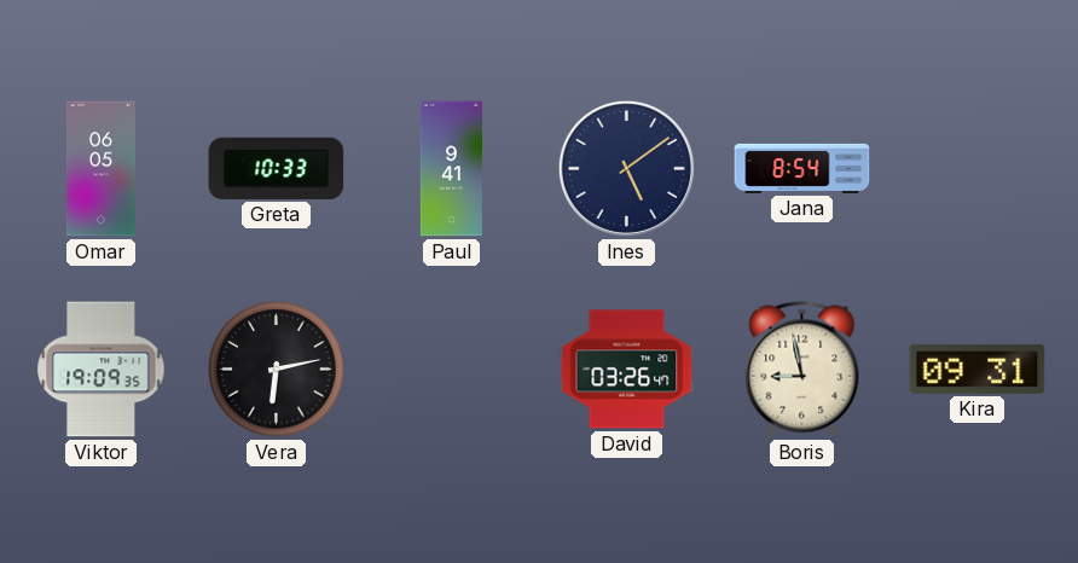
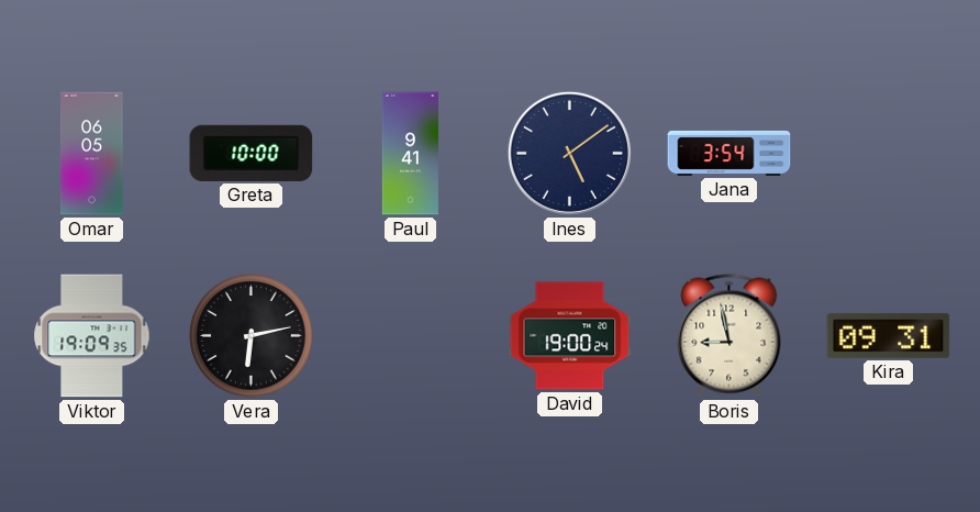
Greta: 10:33 -> 10:00
Jana: 8:54 -> 3:54
David: 03:26 -> 19:00
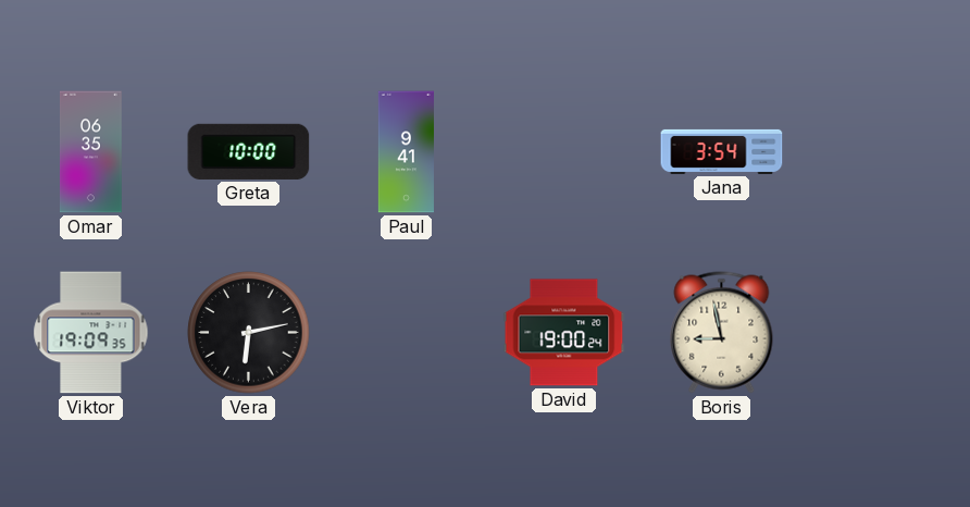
Omar: 06:05 -> 06:35
Ines: 5:09 -> none
Kira: 09:31 -> none
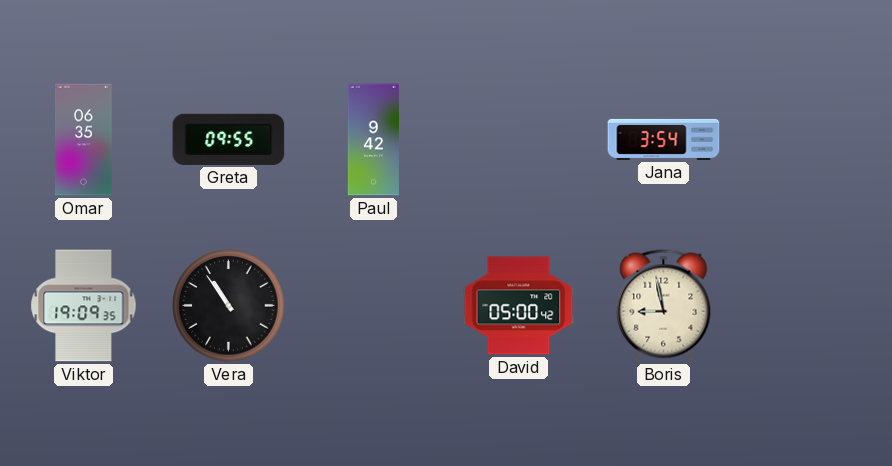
Greta: 10:00 -> 09:55
Paul: 9:41 -> 9:42
Vera: 6:13 -> 10:54
David: 19:00 -> 05:00
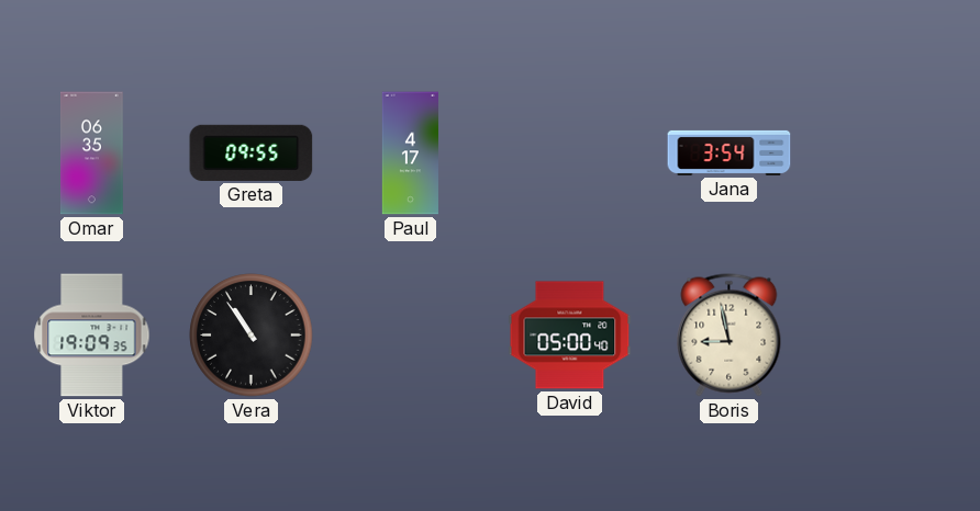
Paul: 9:42 -> 4:17
David: 05:00:42 -> 05:00:40
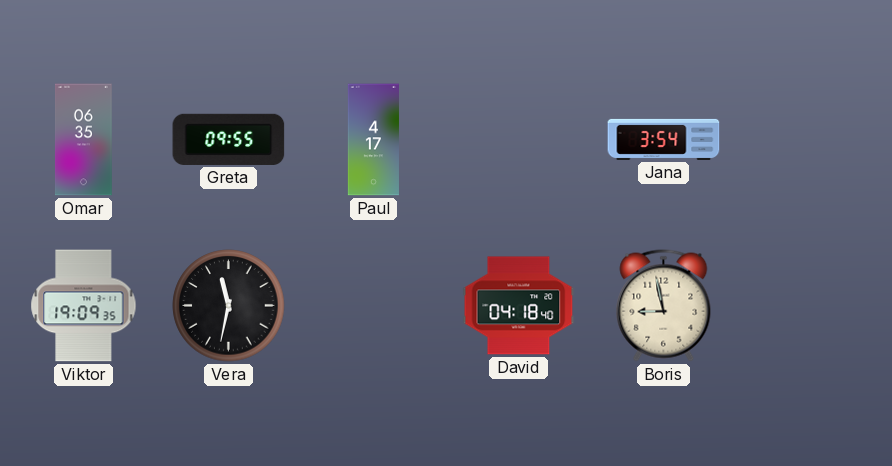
Vera: 10:54 -> 11:32
David: 05:00 -> 04:18
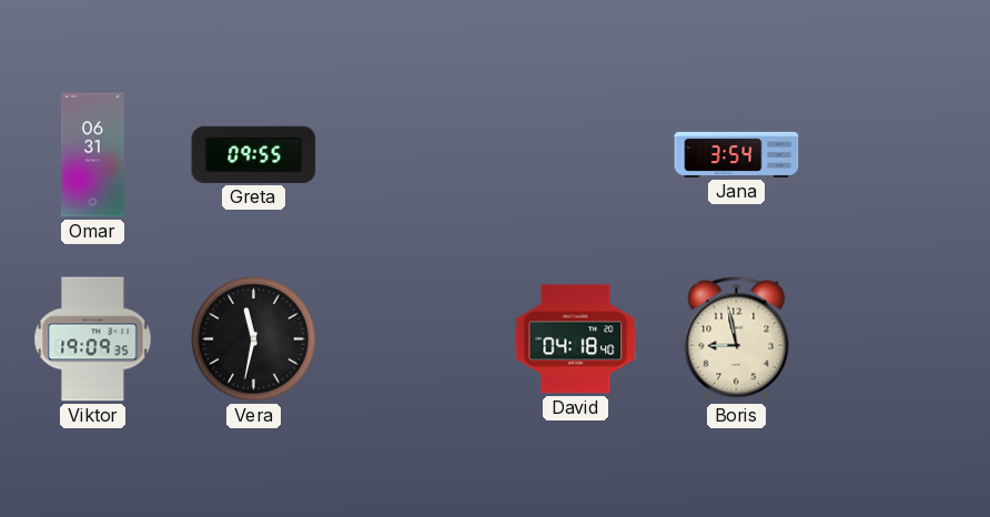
Omar: 06:35 -> 06:31
Paul: 4:17 -> none
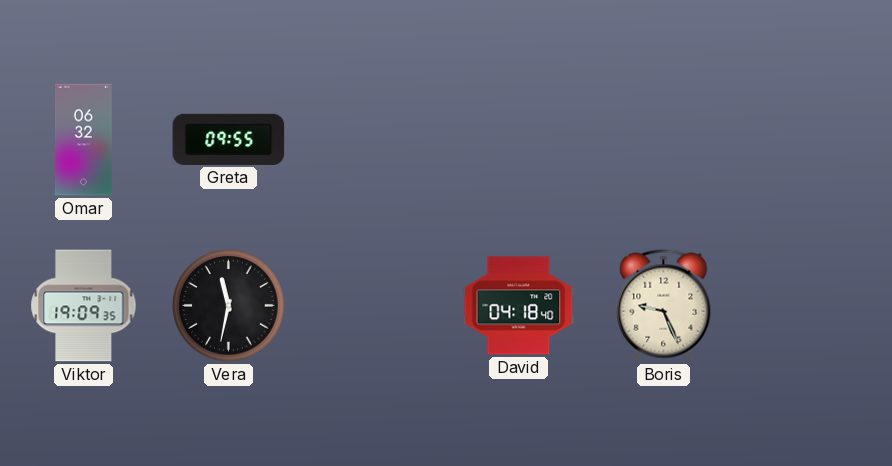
Omar: 06:31 -> 06:32
Jana: 3:54 -> none
Boris: 8:58 -> 9:26
